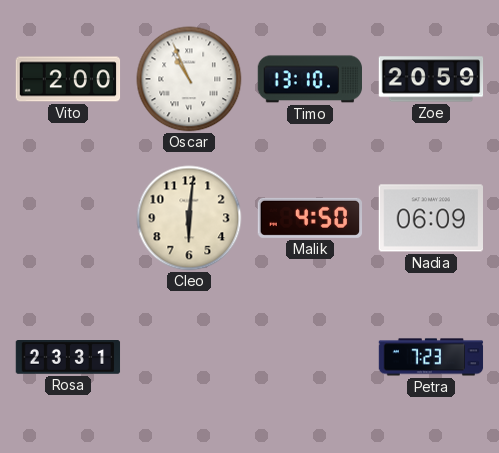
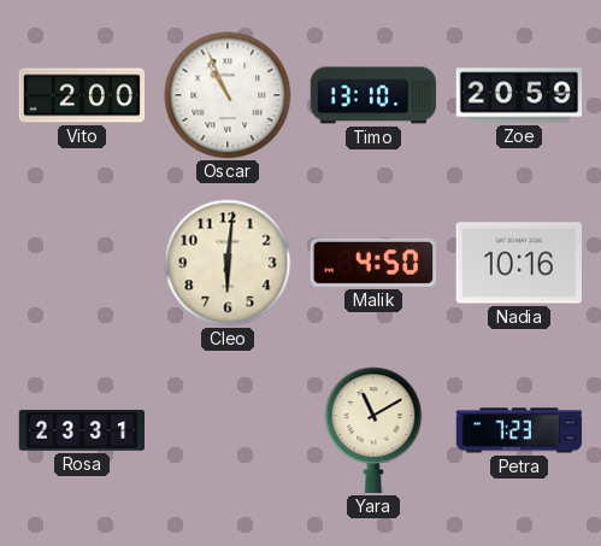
Nadia: 06:09 -> 10:16
Yara: none -> 11:10
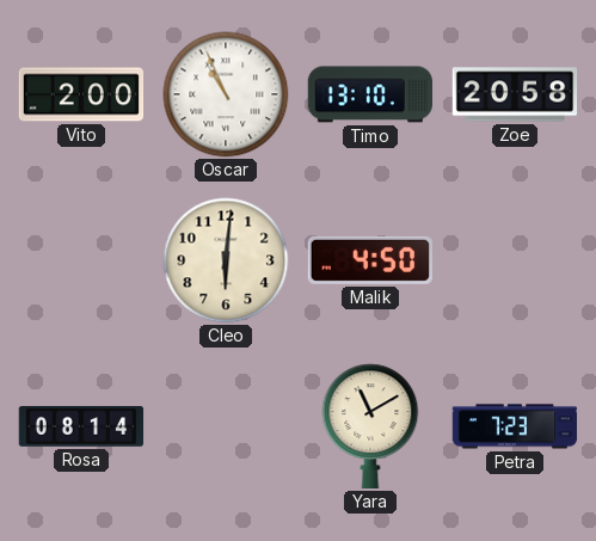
Zoe: 20:59 -> 20:58
Nadia: 10:16 -> none
Rosa: 23:31 -> 08:14
